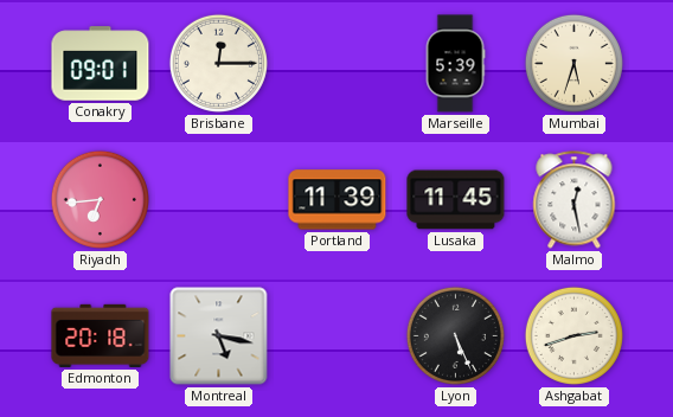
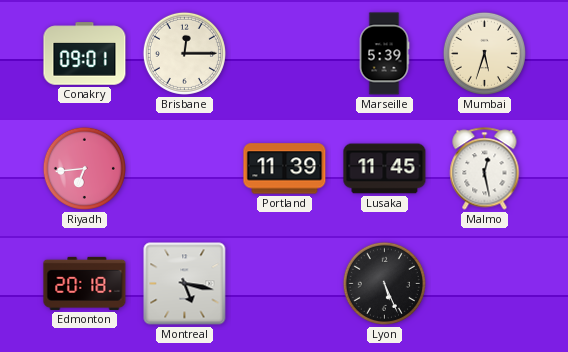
Ashgabat: 2:42 -> none
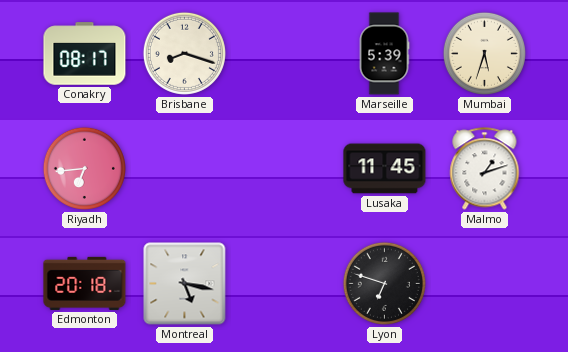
Conakry: 09:01 -> 08:17
Brisbane: 12:15 -> 8:18
Portland: 11:39 -> none
Malmo: 12:28 -> 1:12
Lyon: 5:26 -> 6:48
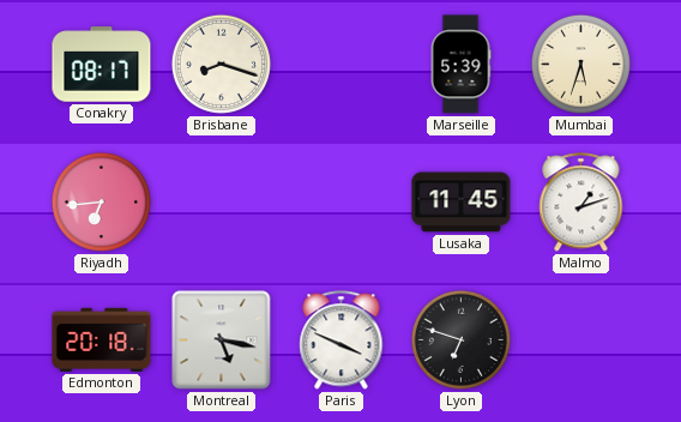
Paris: none -> 3:49
